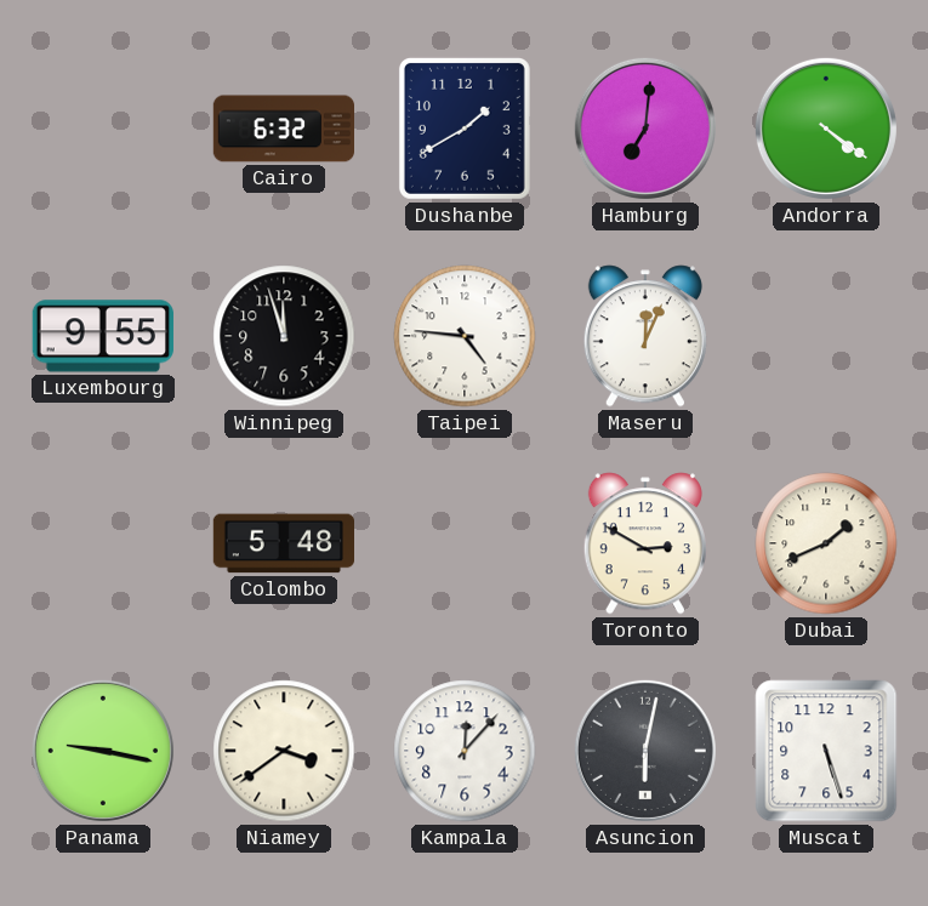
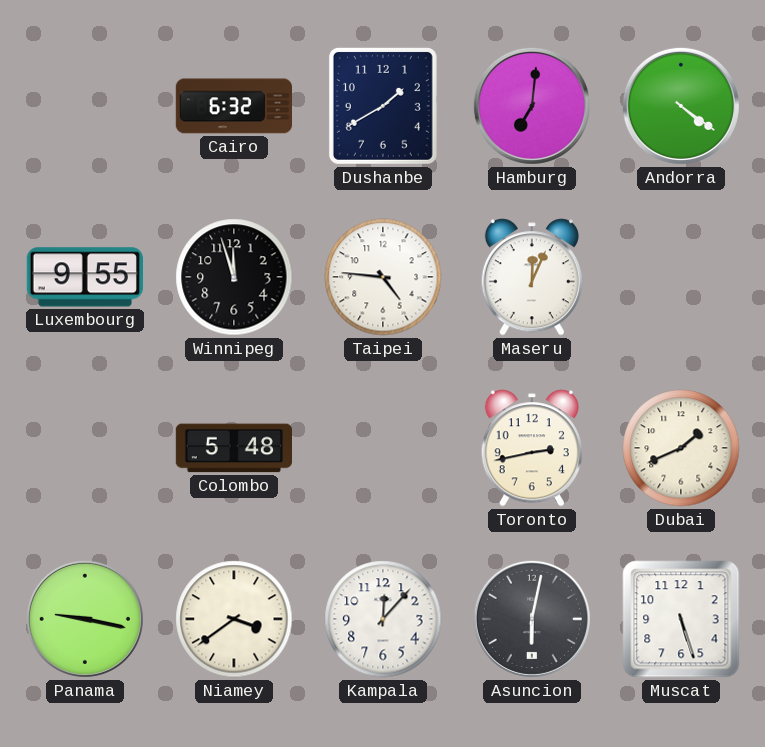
Toronto: 2:50 -> 2:43
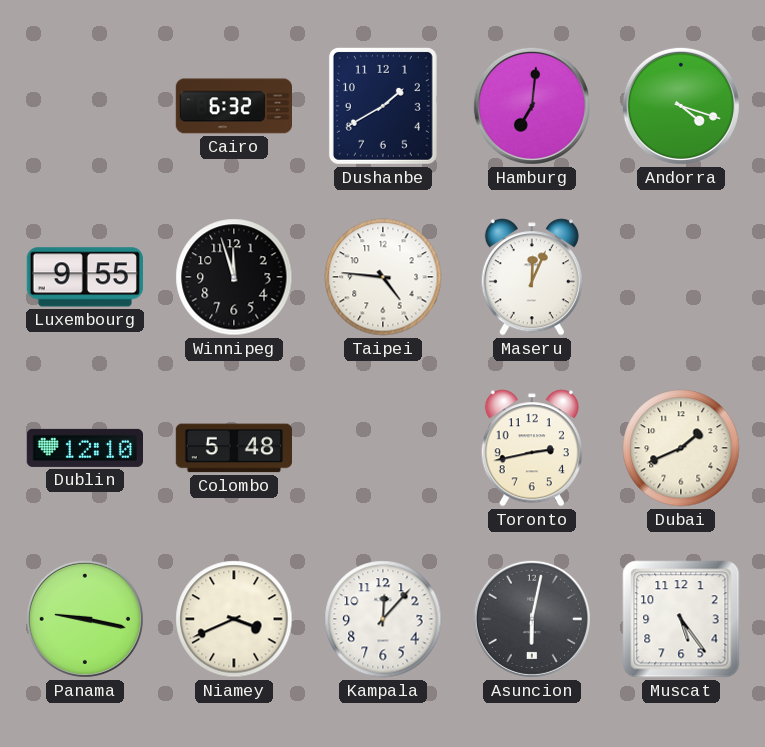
Andorra: 4:21 -> 4:18
Dublin: none -> 12:10
Niamey: 3:39 -> 3:41
Muscat: 5:27 -> 5:24
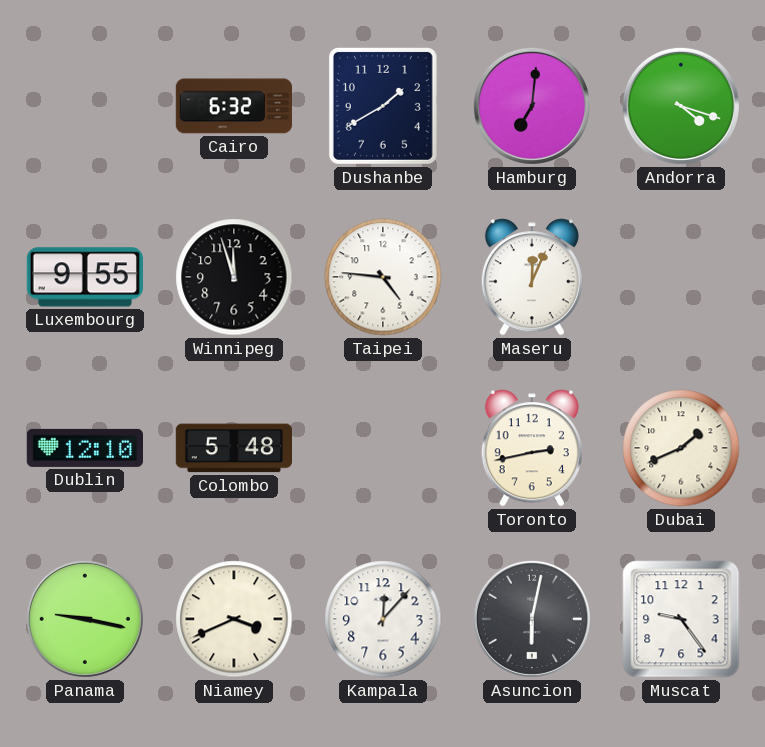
Muscat: 5:24 -> 9:24
